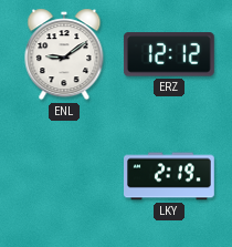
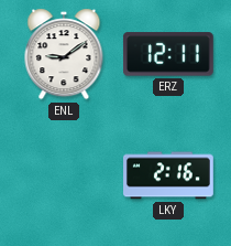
ERZ: 12:12 -> 12:11
LKY: 2:19 -> 2:16
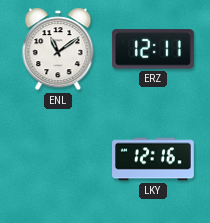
ENL: 9:09 -> 11:09
LKY: 2:16 -> 12:16
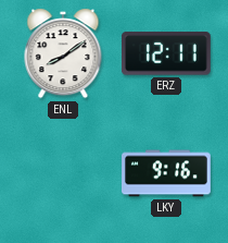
ENL: 11:09 -> 8:09
LKY: 12:16 -> 9:16
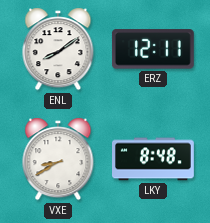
VXE: none -> 8:40
LKY: 9:16 -> 8:48
